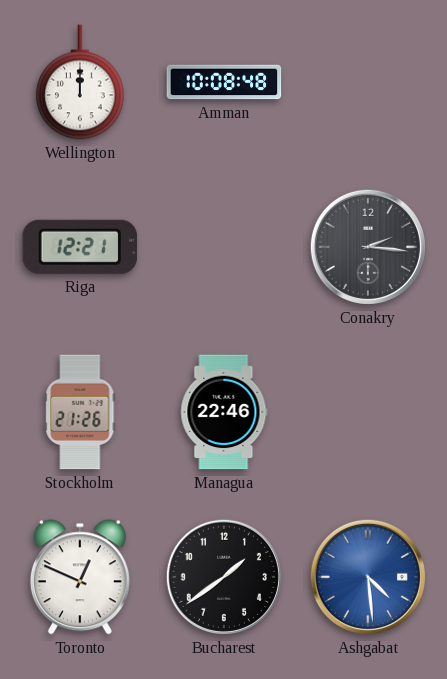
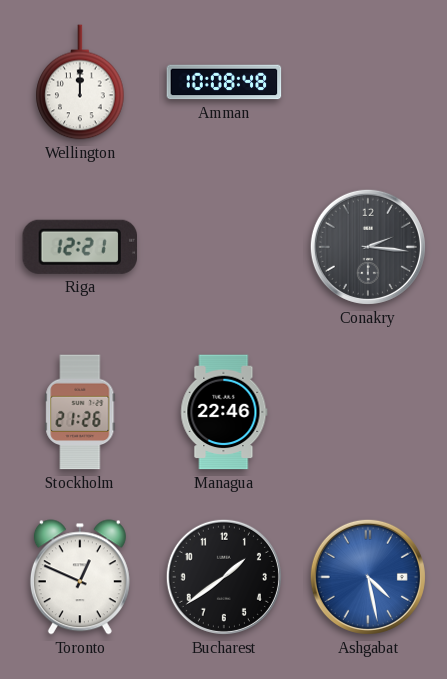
Ashgabat: 4:29 -> 4:28
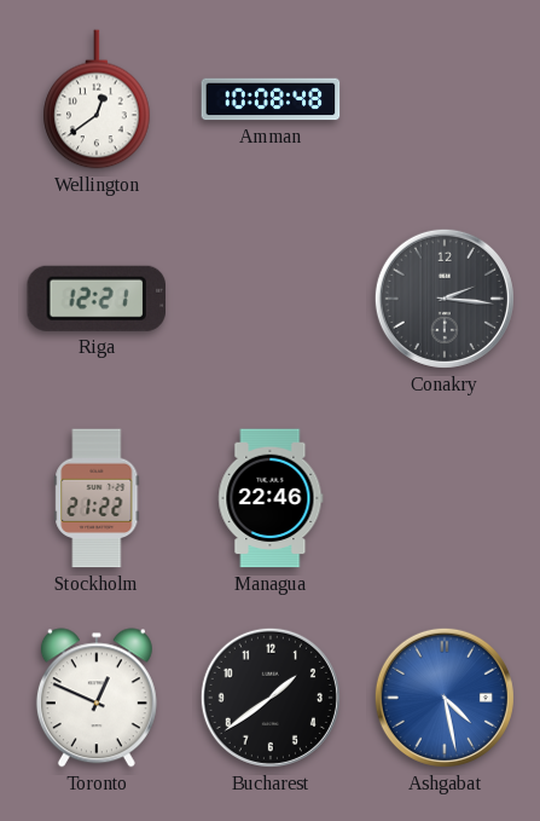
Wellington: 12:00 -> 12:39
Stockholm: 21:26 -> 21:22
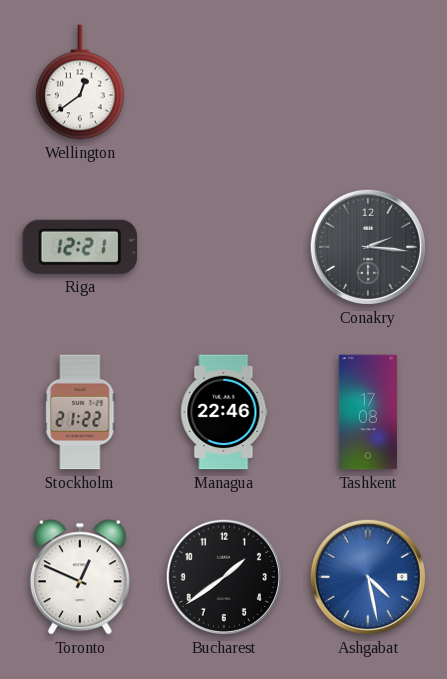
Amman: 10:08 -> none
Tashkent: none -> 17:08
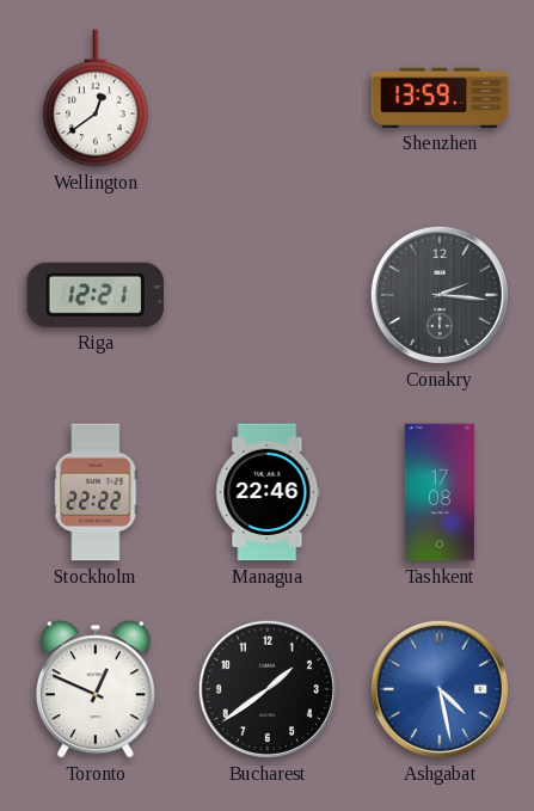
Shenzhen: none -> 13:59
Stockholm: 21:22 -> 22:22
